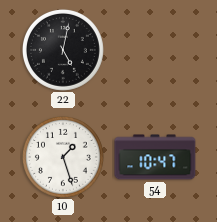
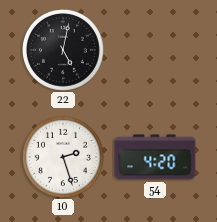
10: 1:27 -> 2:27
54: 10:47 -> 4:20
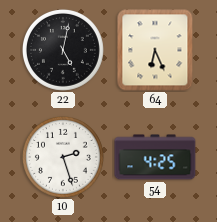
64: none -> 6:26
54: 4:20 -> 4:25
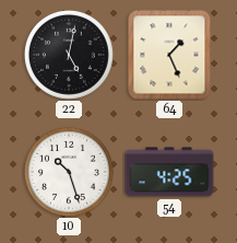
64: 6:26 -> 1:26
10: 2:27 -> 10:27
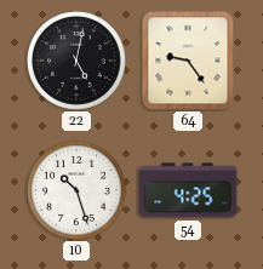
64: 1:26 -> 9:24
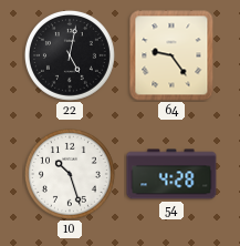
54: 4:25 -> 4:28
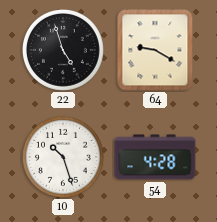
22: 5:02 -> 4:57
64: 9:24 -> 9:20
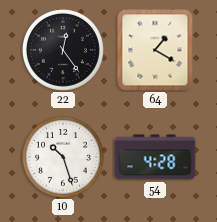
22: 4:57 -> 12:24
64: 9:20 -> 1:20
